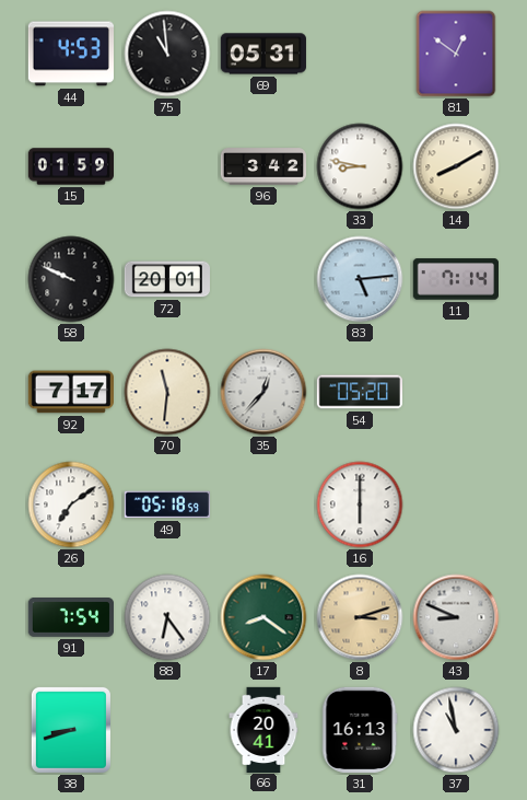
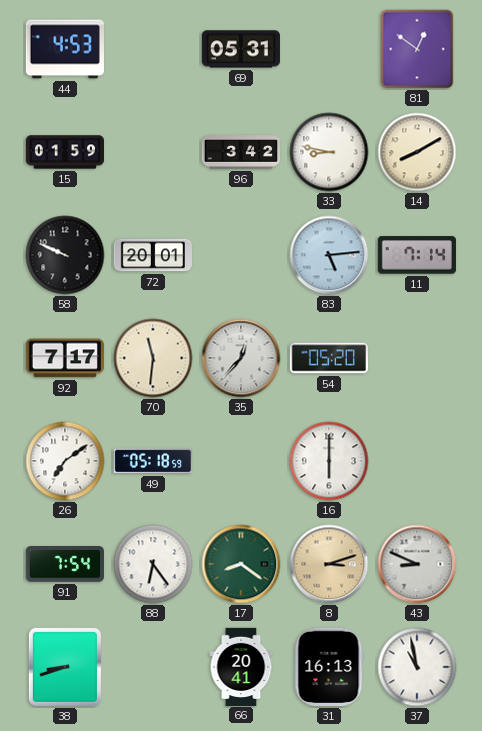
75: 10:59 -> none
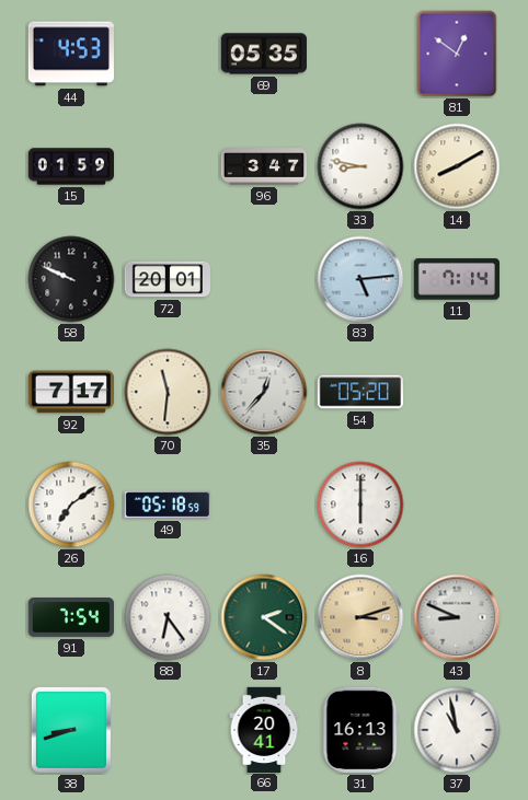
69: 05:31 -> 05:35
96: 3:42 -> 3:47
17: 8:21 -> 2:21
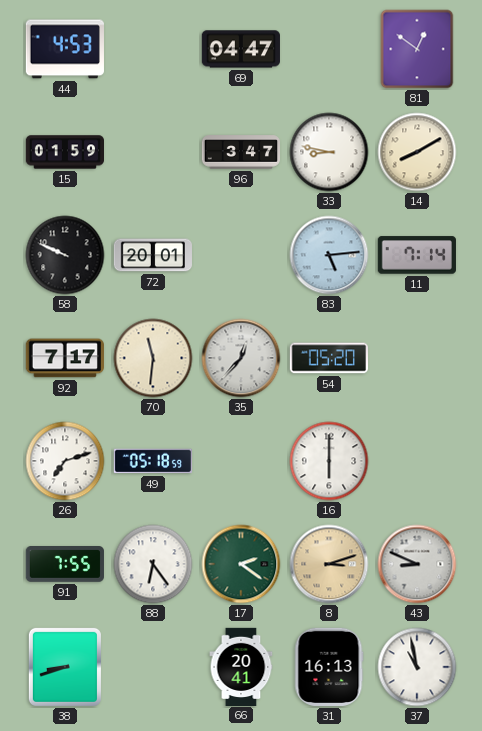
69: 05:35 -> 04:47
26: 7:09 -> 7:12
91: 7:54 -> 7:55
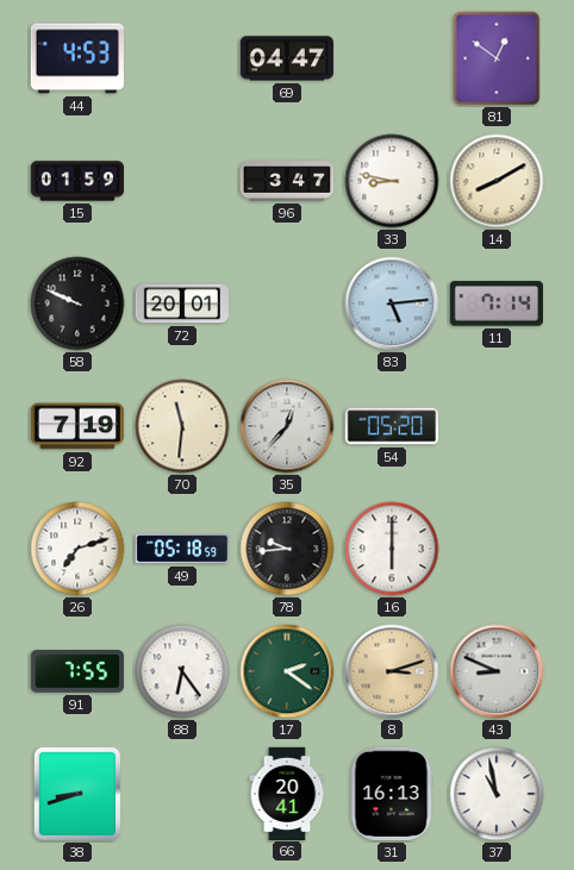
92: 7:17 -> 7:19
78: none -> 9:44
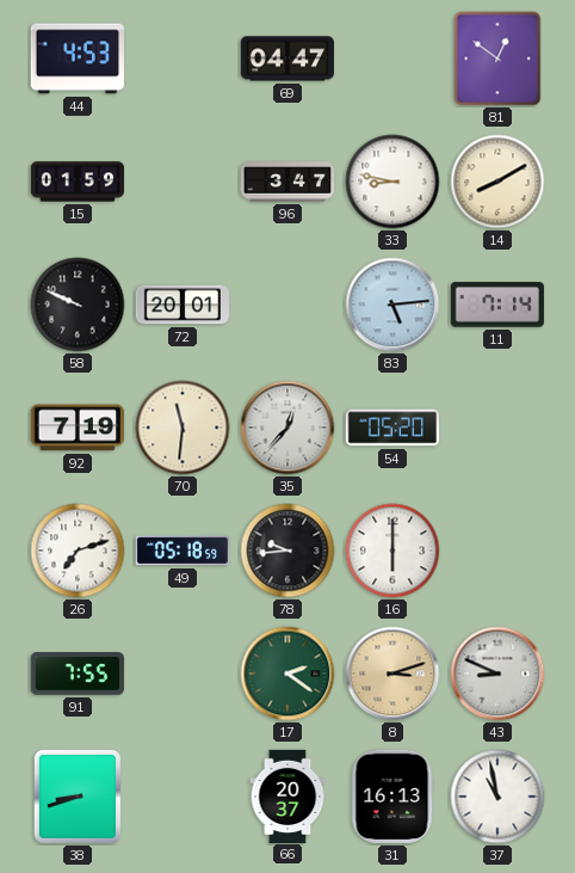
88: 6:24 -> none
66: 20:41 -> 20:37
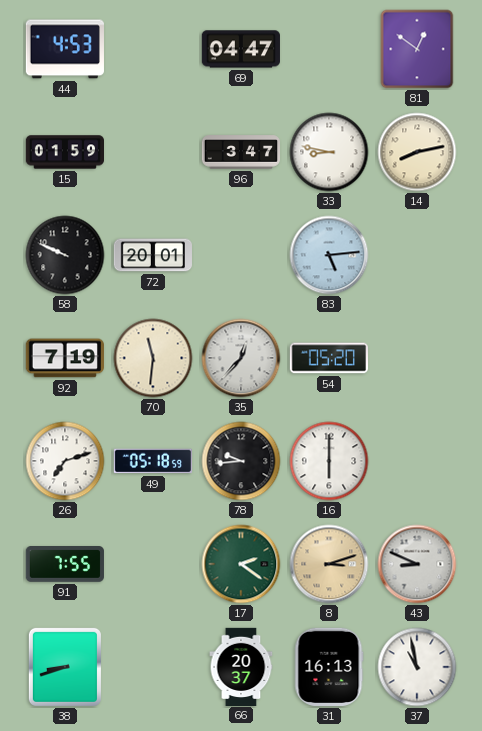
14: 8:10 -> 8:13
11: 7:14 -> none
